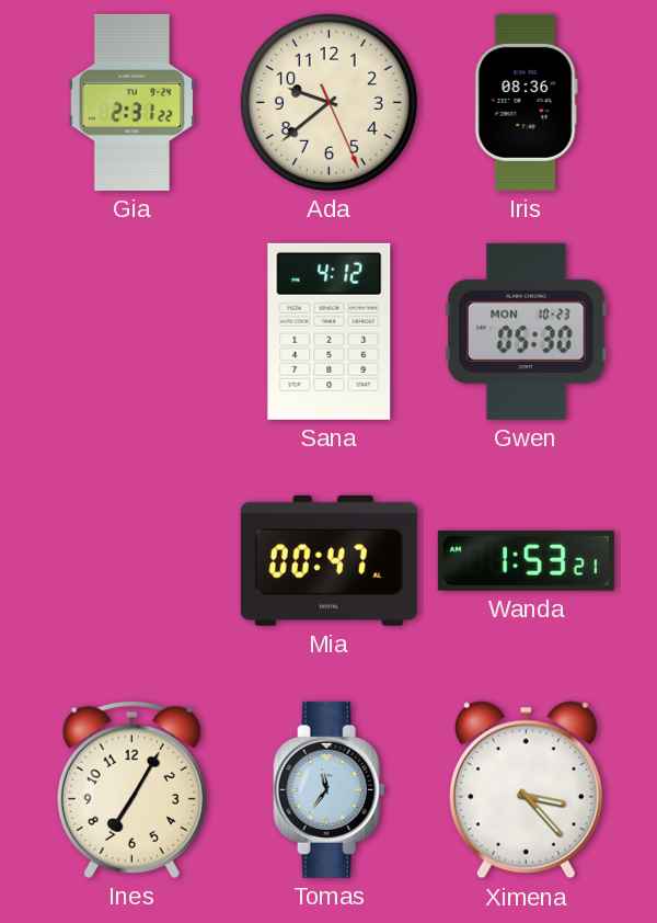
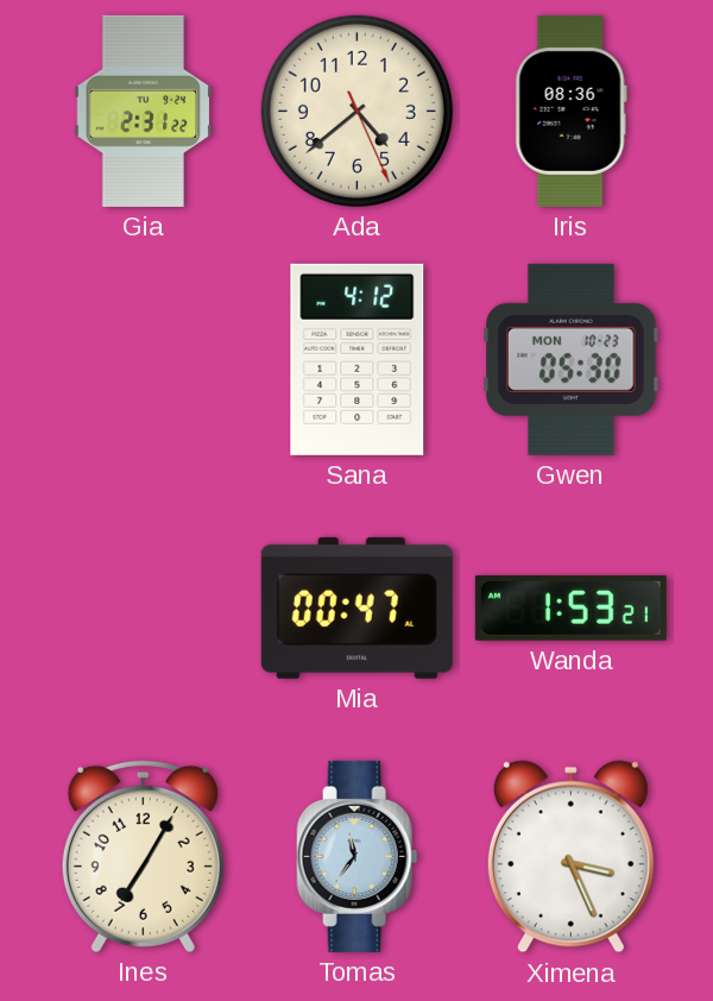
Ada: 9:38 -> 4:38
Ximena: 3:23 -> 3:26
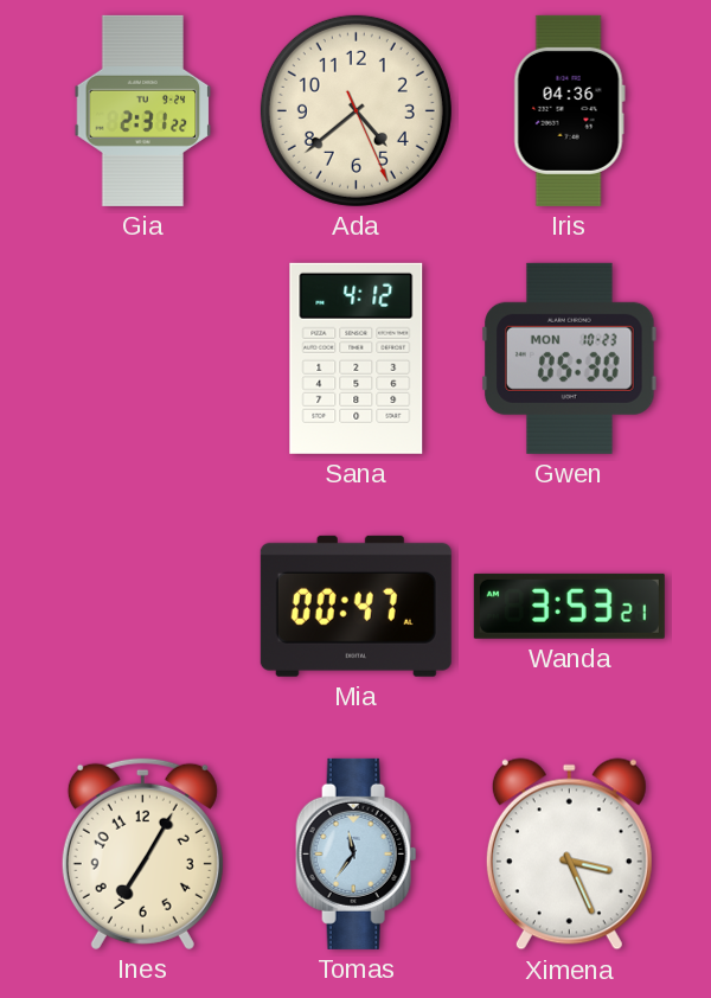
Iris: 08:36 -> 04:36
Wanda: 1:53 -> 3:53
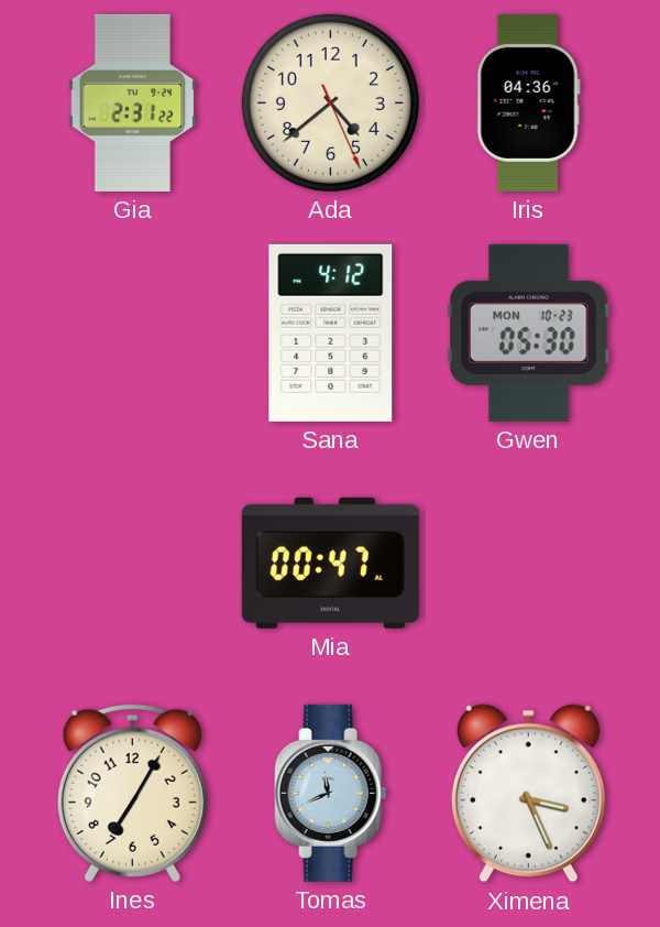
Wanda: 3:53 -> none
Tomas: 11:36 -> 11:41
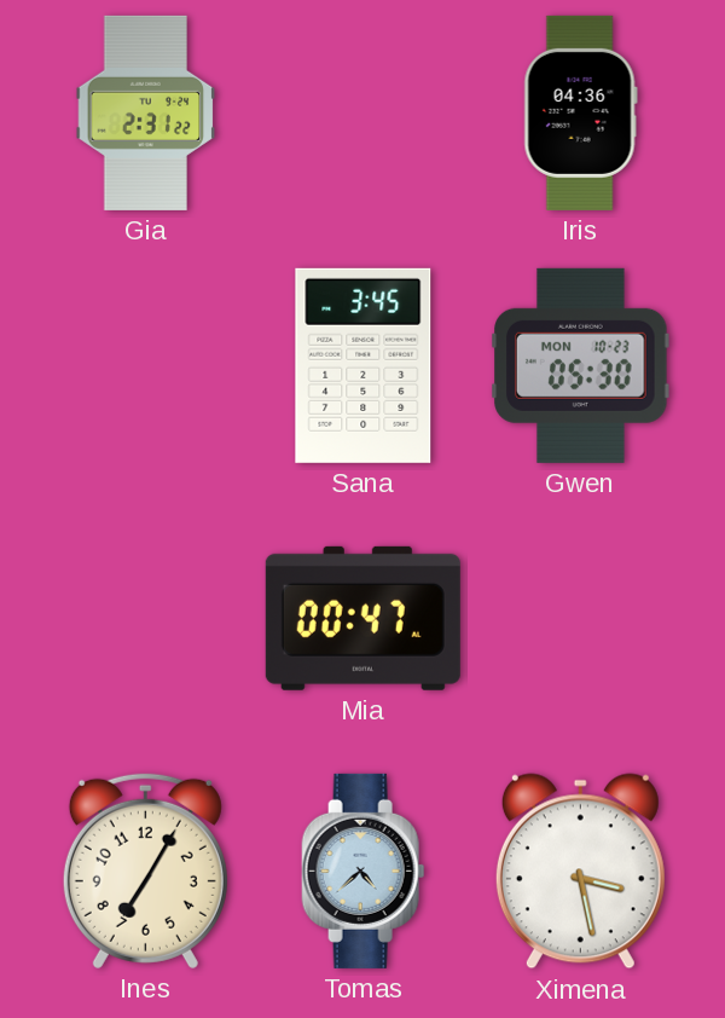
Ada: 4:38 -> none
Sana: 4:12 -> 3:45
Tomas: 11:41 -> 4:38
Ximena: 3:26 -> 3:28
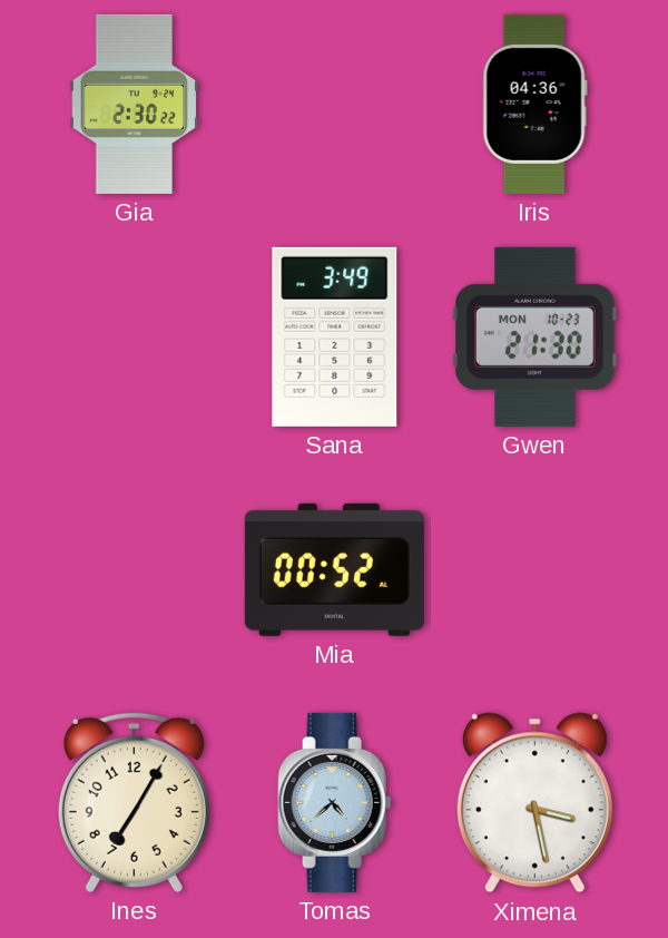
Gia: 2:31 -> 2:30
Sana: 3:45 -> 3:49
Gwen: 05:30 -> 21:30
Mia: 00:47 -> 00:52
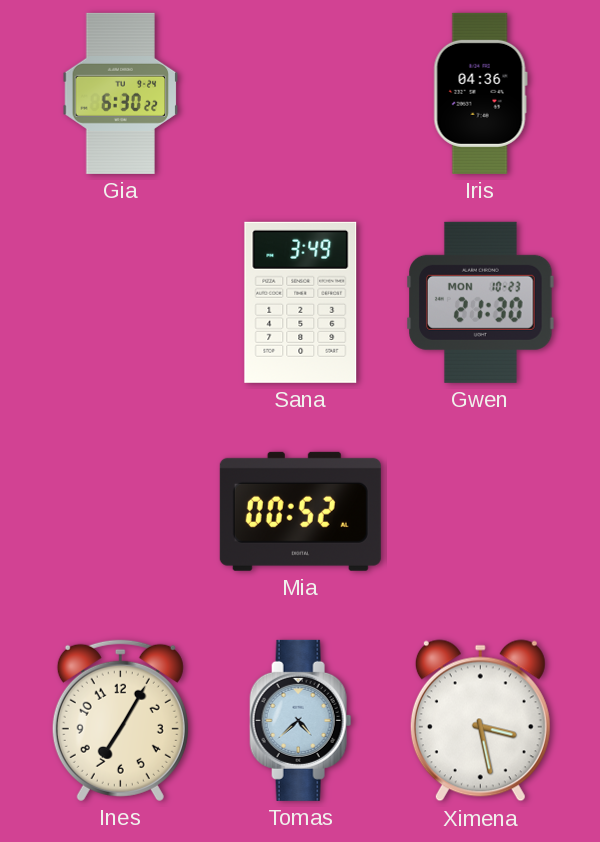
Gia: 2:30 -> 6:30
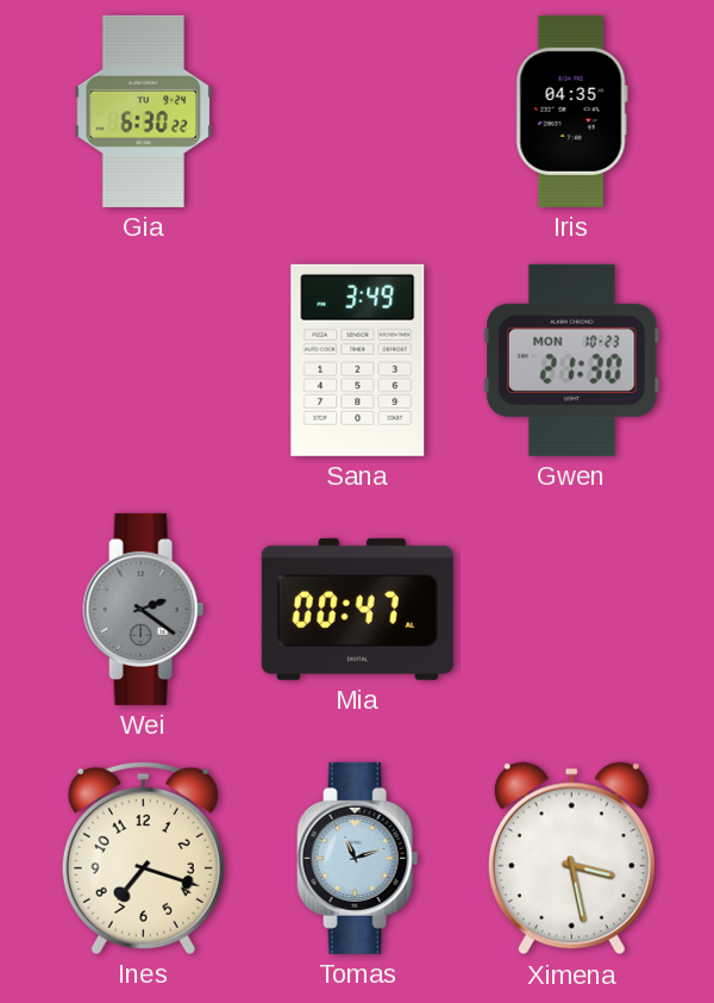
Iris: 04:36 -> 04:35
Wei: none -> 2:21
Mia: 00:52 -> 00:47
Ines: 7:05 -> 7:18
Tomas: 4:38 -> 11:12
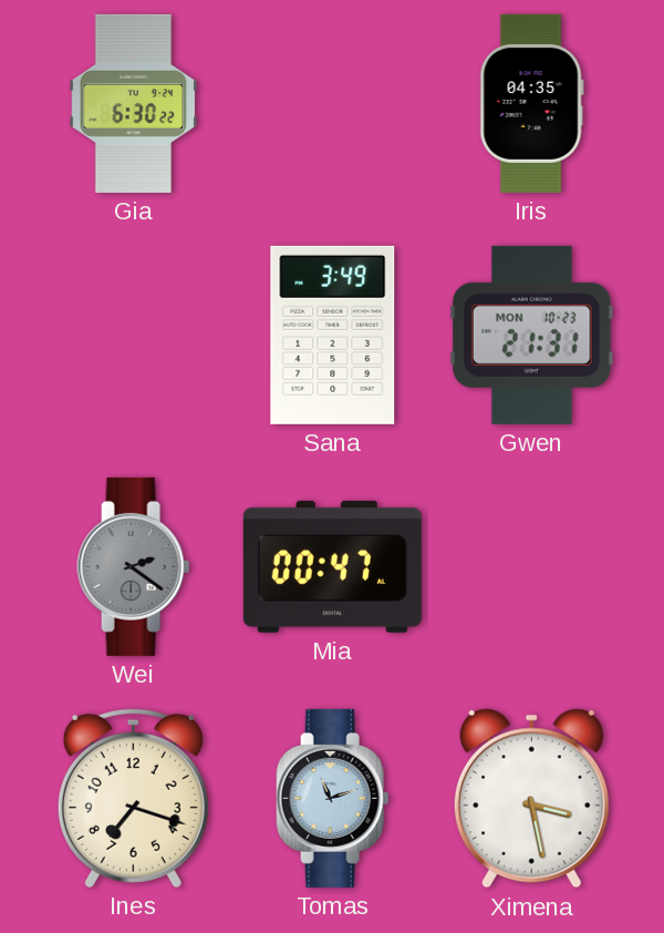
Gwen: 21:30 -> 21:31
